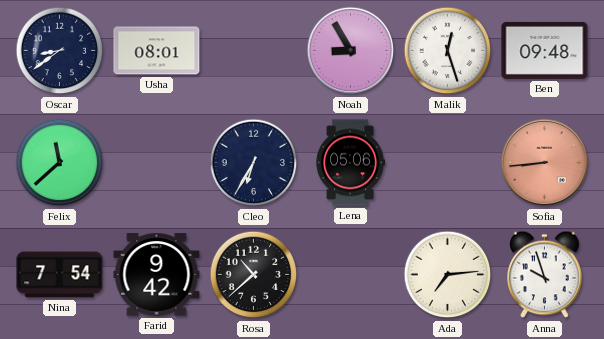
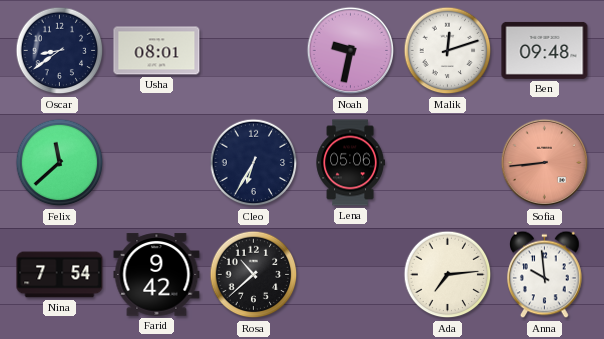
Noah: 8:55 -> 9:32
Malik: 12:27 -> 12:12
Anna: 9:57 -> 9:59
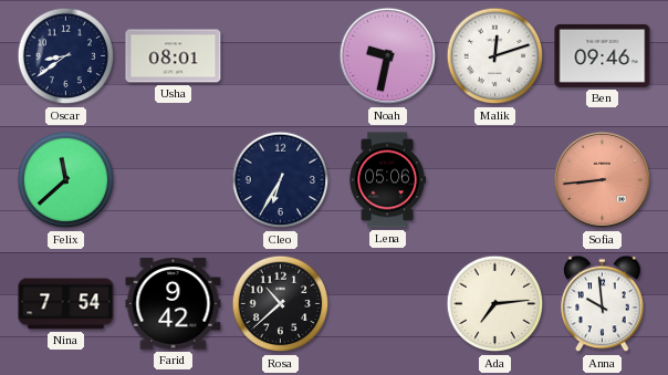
Ben: 09:48 -> 09:46
